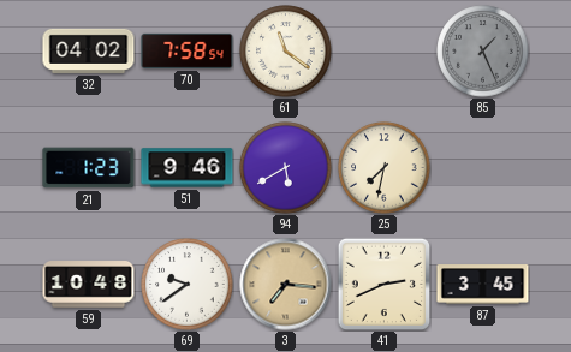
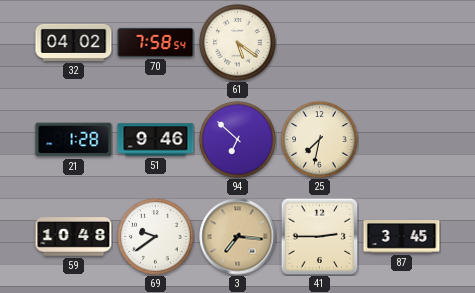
61: 11:21 -> 5:21
85: 1:26 -> none
21: 1:23 -> 1:28
94: 5:40 -> 6:52
41: 2:41 -> 2:45
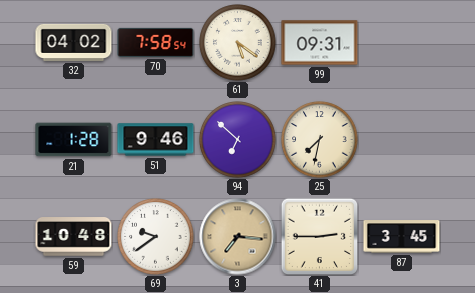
99: none -> 09:31
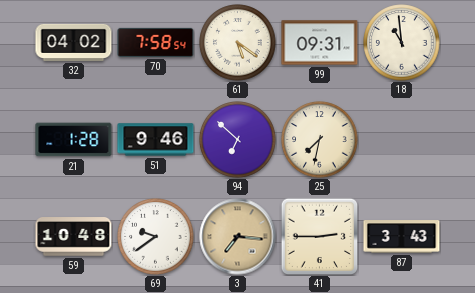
18: none -> 10:59
87: 3:45 -> 3:43
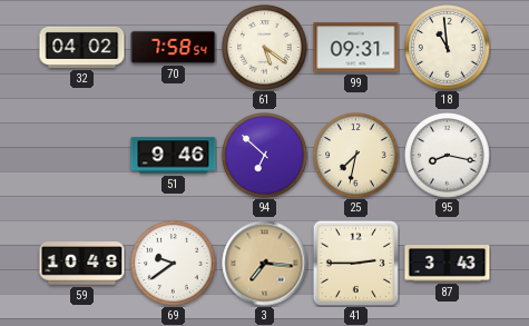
21: 1:28 -> none
95: none -> 8:17
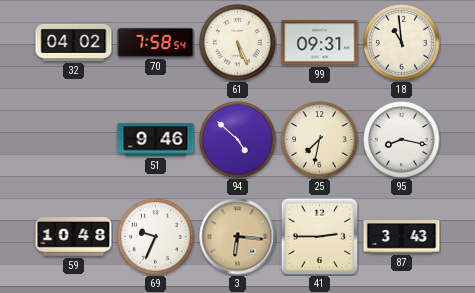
61: 5:21 -> 5:26
94: 6:52 -> 4:52
69: 9:39 -> 9:34
3: 7:16 -> 6:16
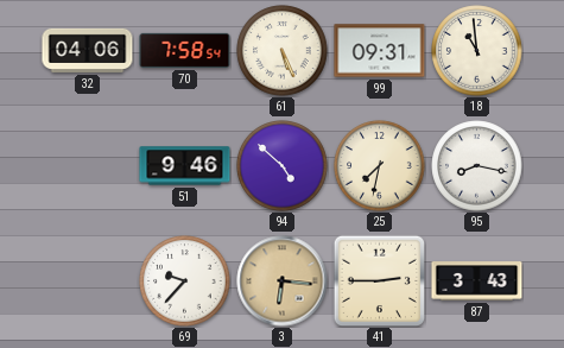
32: 04:02 -> 04:06
59: 10:48 -> none
69: 9:34 -> 9:37
